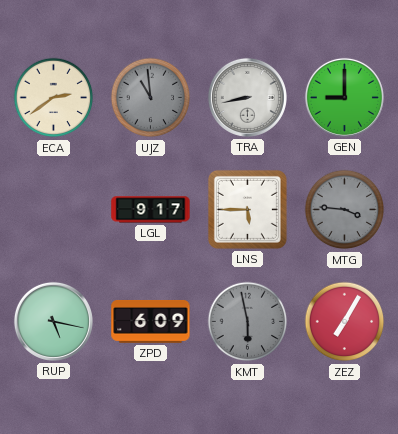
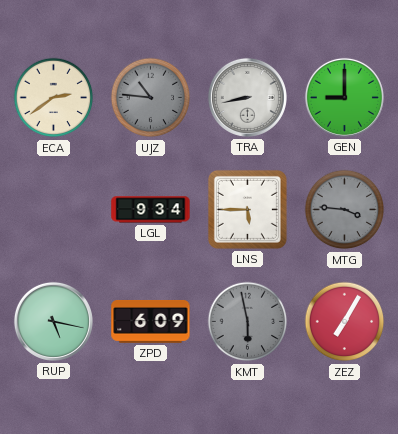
UJZ: 10:59 -> 10:46
LGL: 9:17 -> 9:34
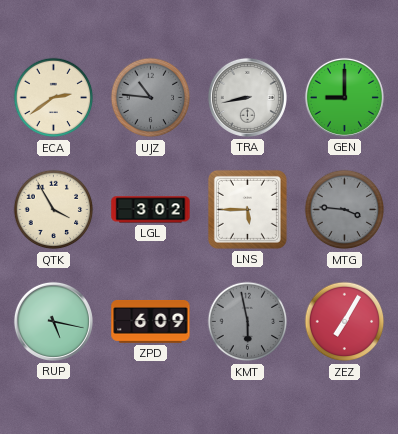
QTK: none -> 3:55
LGL: 9:34 -> 3:02
